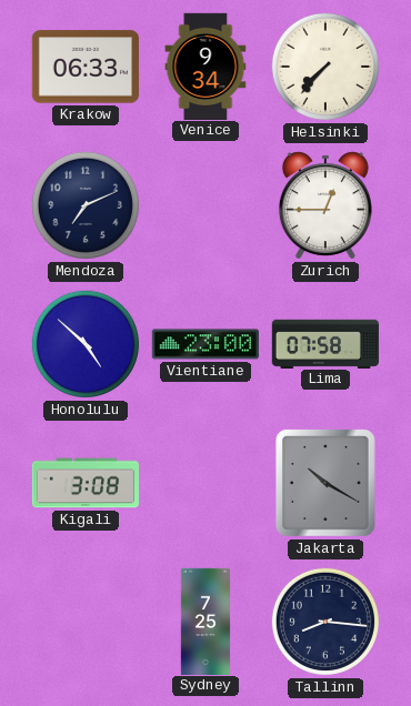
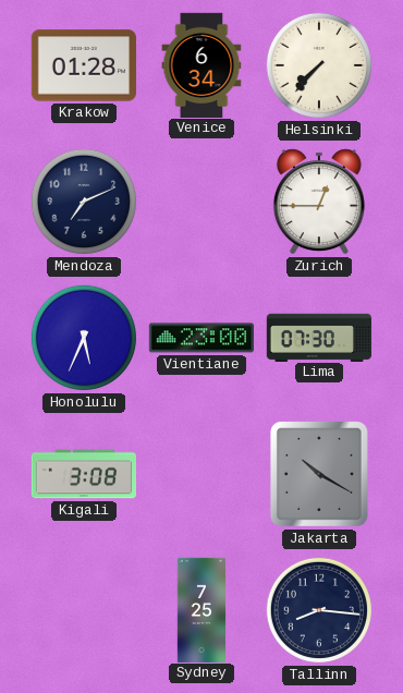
Krakow: 06:33 -> 01:28
Venice: 9:34 -> 6:34
Honolulu: 4:52 -> 5:34
Lima: 07:58 -> 07:30
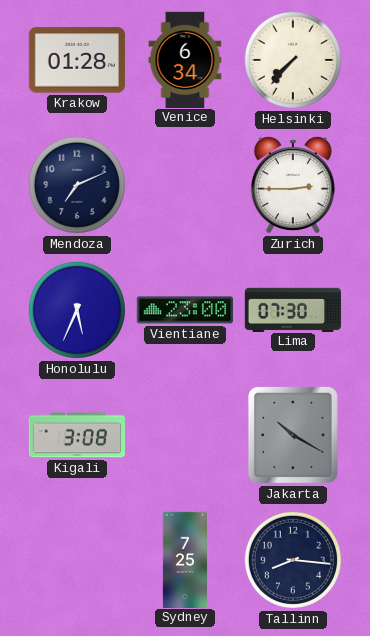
Zurich: 12:45 -> 2:45
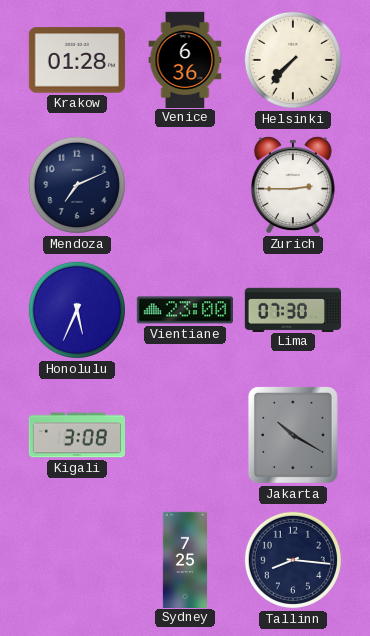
Venice: 6:34 -> 6:36
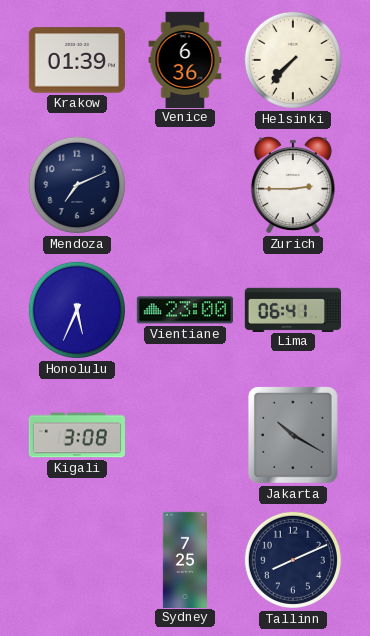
Krakow: 01:28 -> 01:39
Lima: 07:30 -> 06:41
Tallinn: 8:16 -> 8:11
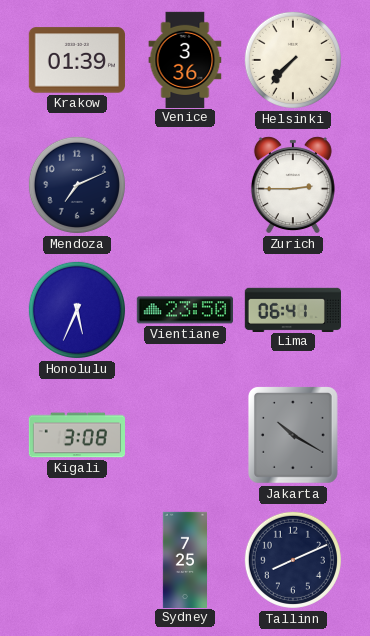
Venice: 6:36 -> 3:36
Vientiane: 23:00 -> 23:50
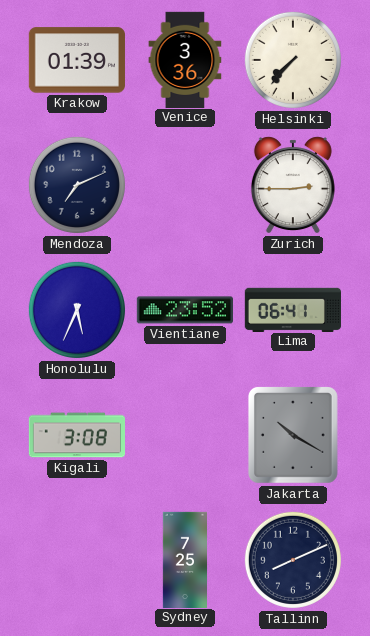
Vientiane: 23:50 -> 23:52
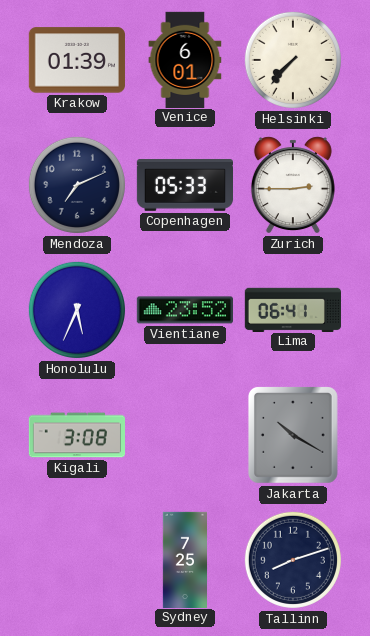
Venice: 3:36 -> 6:01
Copenhagen: none -> 05:33
Tallinn: 8:11 -> 8:12
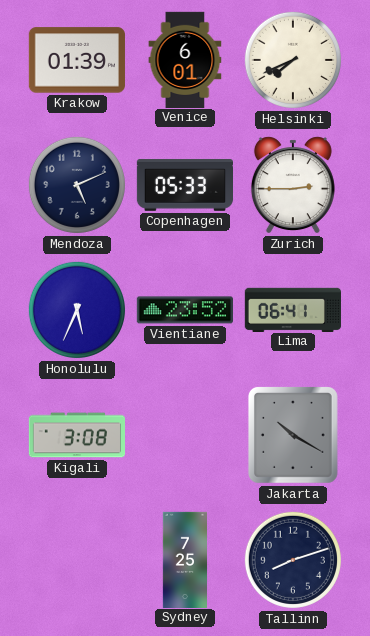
Helsinki: 7:37 -> 7:41
Mendoza: 7:11 -> 5:11
